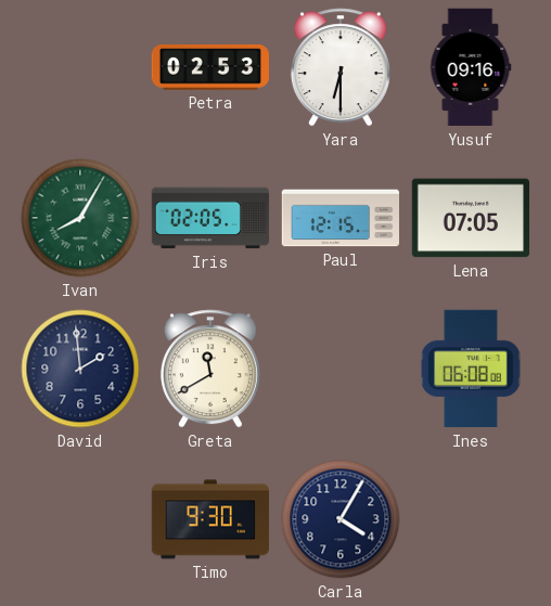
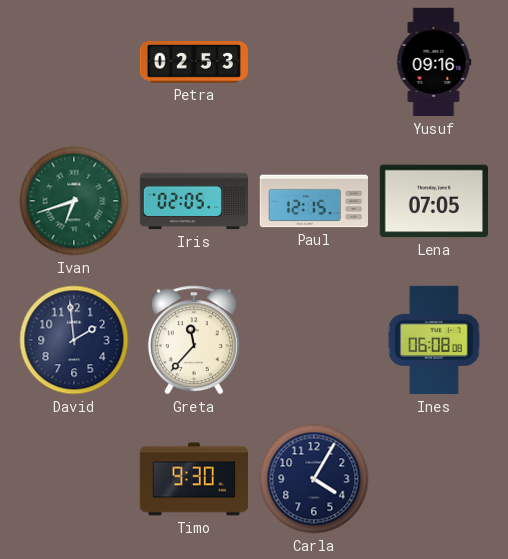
Yara: 6:30 -> none
Ivan: 8:05 -> 6:42
Greta: 11:40 -> 11:37
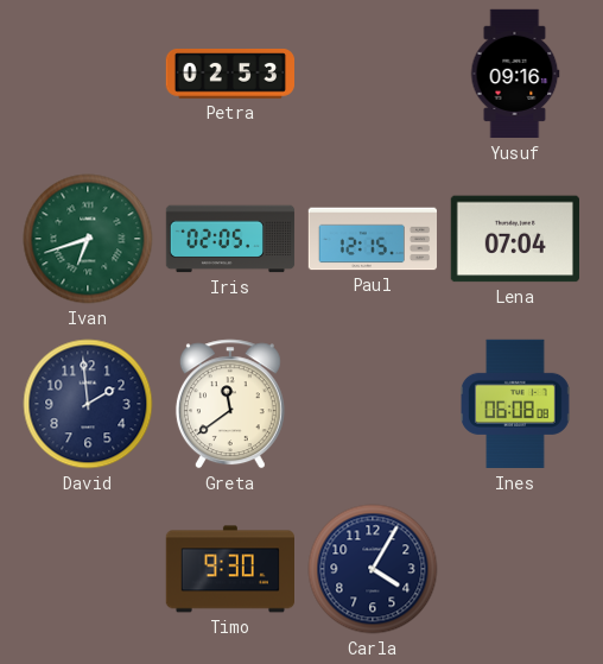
Lena: 07:05 -> 07:04
Greta: 11:37 -> 11:39
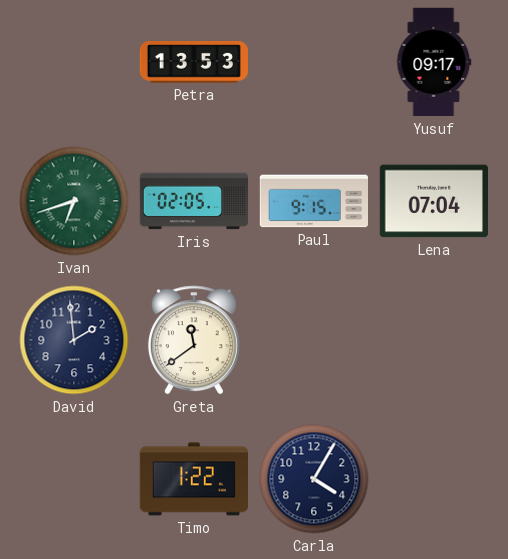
Petra: 02:53 -> 13:53
Yusuf: 09:16 -> 09:17
Paul: 12:15 -> 9:15
Ines: 06:08 -> none
Timo: 9:30 -> 1:22
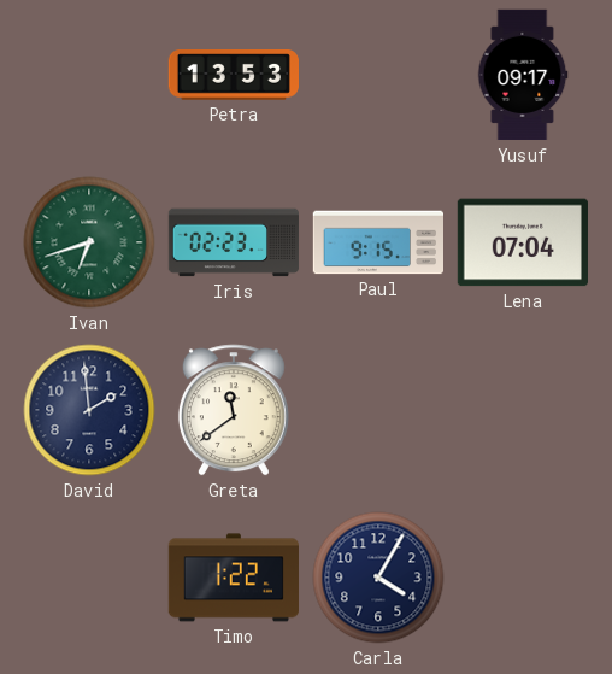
Iris: 02:05 -> 02:23
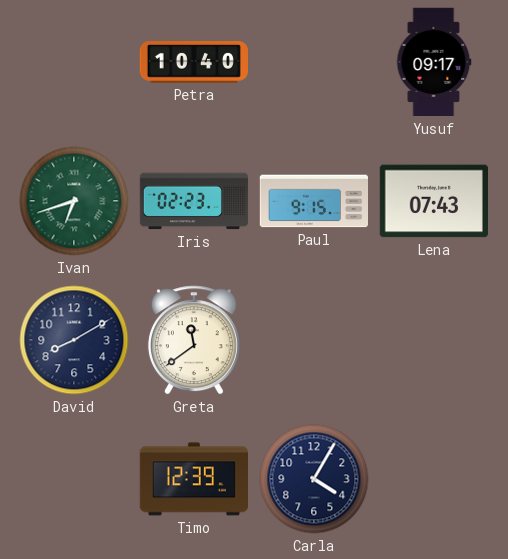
Petra: 13:53 -> 10:40
Lena: 07:04 -> 07:43
David: 1:59 -> 8:10
Timo: 1:22 -> 12:39
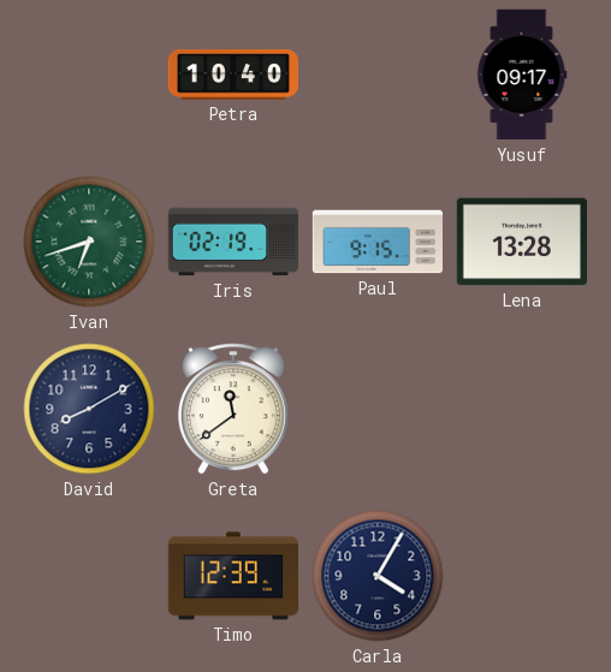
Iris: 02:23 -> 02:19
Lena: 07:43 -> 13:28
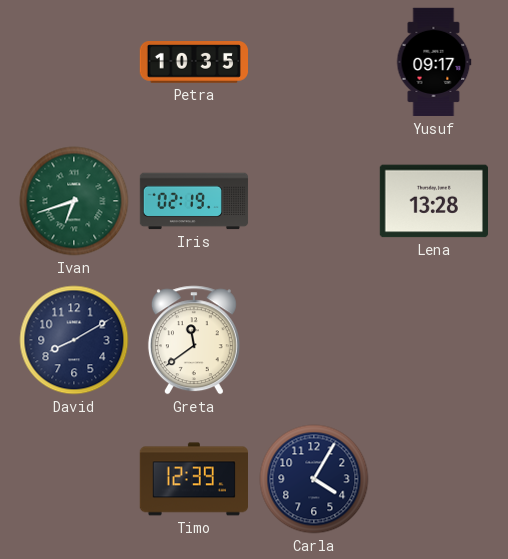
Petra: 10:40 -> 10:35
Paul: 9:15 -> none
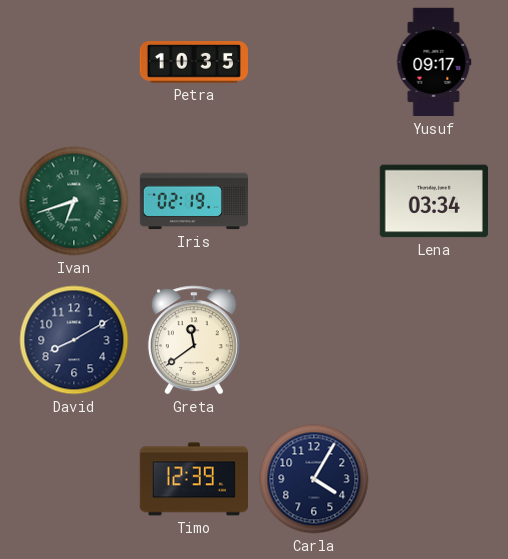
Lena: 13:28 -> 03:34
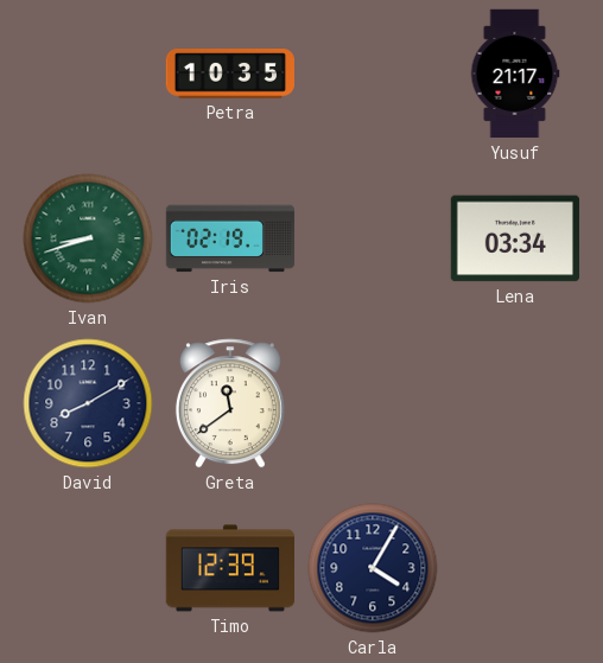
Yusuf: 09:17 -> 21:17
Ivan: 6:42 -> 8:42
